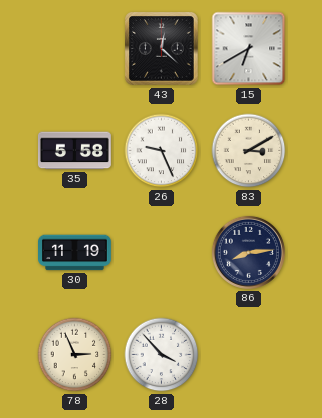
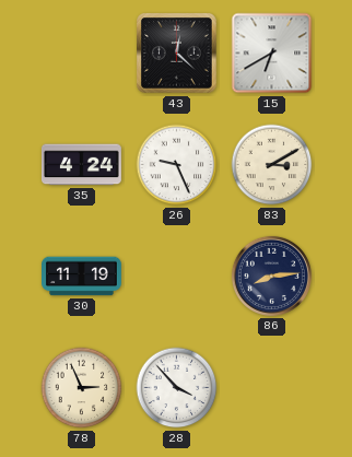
35: 5:58 -> 4:24
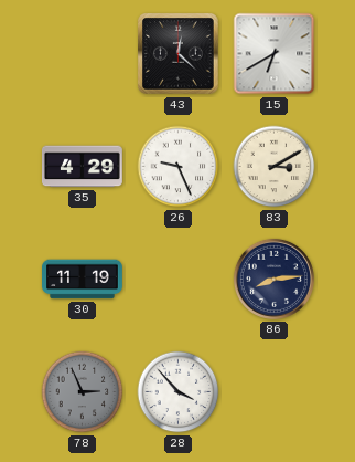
35: 4:24 -> 4:29
78 dial: cream -> grey
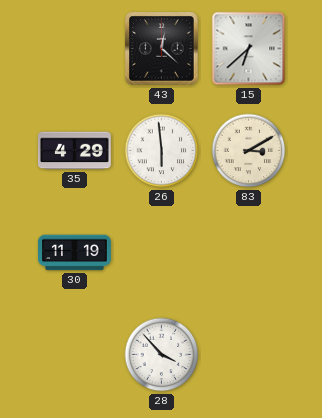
15: 6:40 -> 6:38
26: 9:26 -> 5:59
86: 8:14 -> none
78: 2:56 -> none
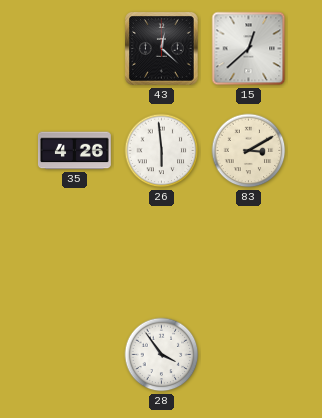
15: 6:38 -> 12:38
35: 4:29 -> 4:26
30: 11:19 -> none
28: 3:53 -> 3:54
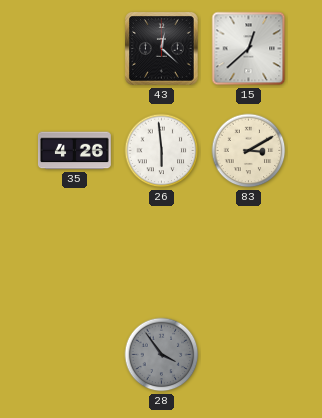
28 dial: white -> grey
